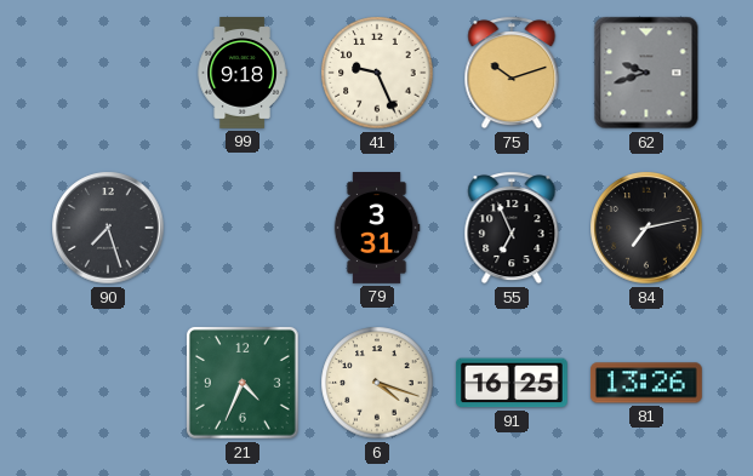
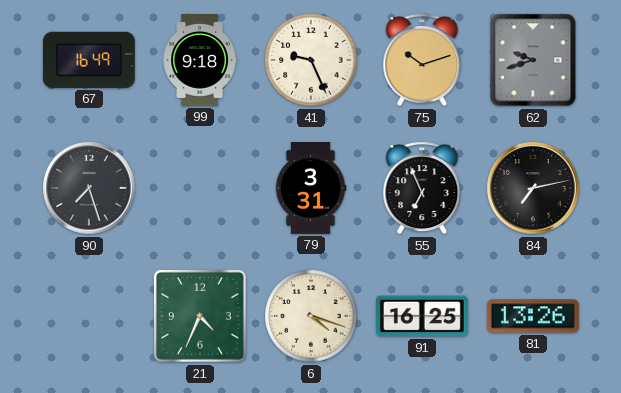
67: none -> 16:49
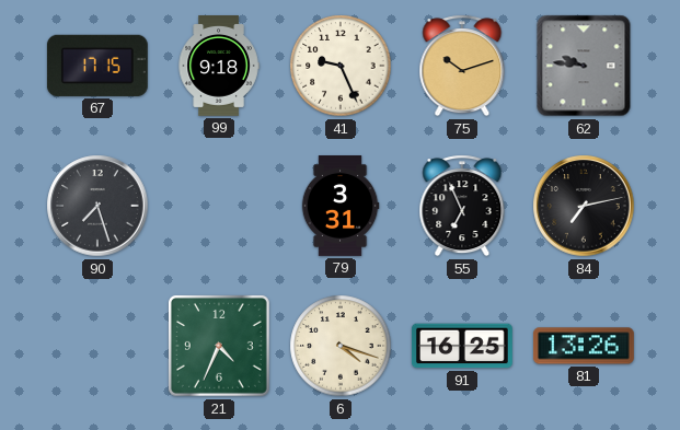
67: 16:49 -> 17:15
62: 9:42 -> 9:46
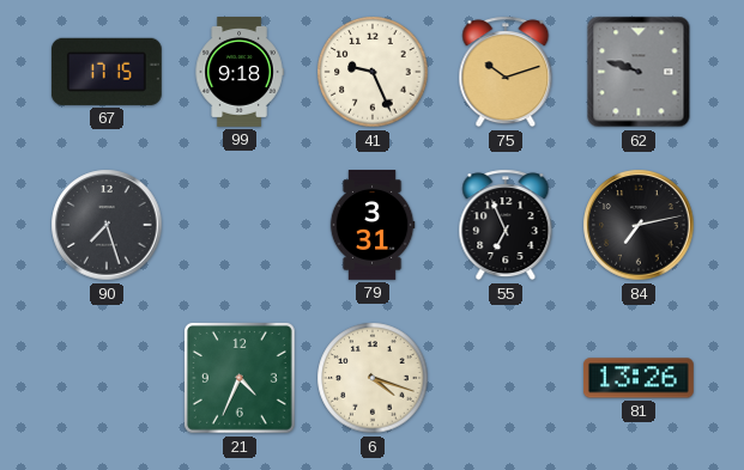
62: 9:46 -> 9:48
91: 16:25 -> none
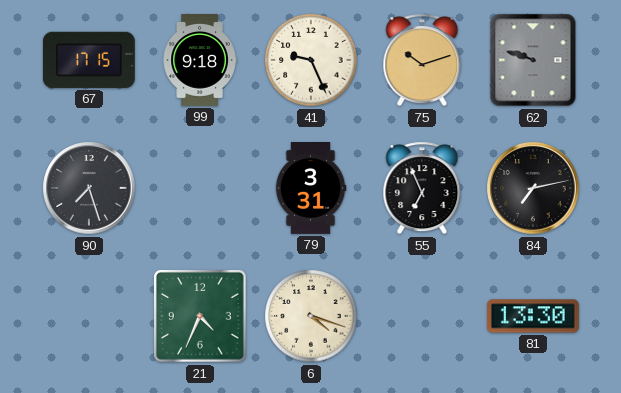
81: 13:26 -> 13:30
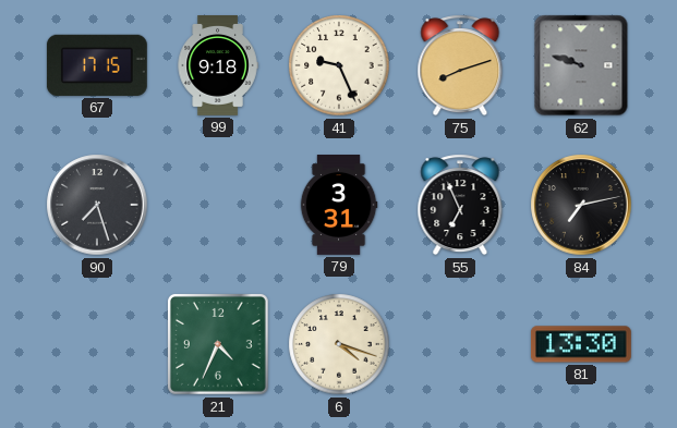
75: 10:12 -> 8:12
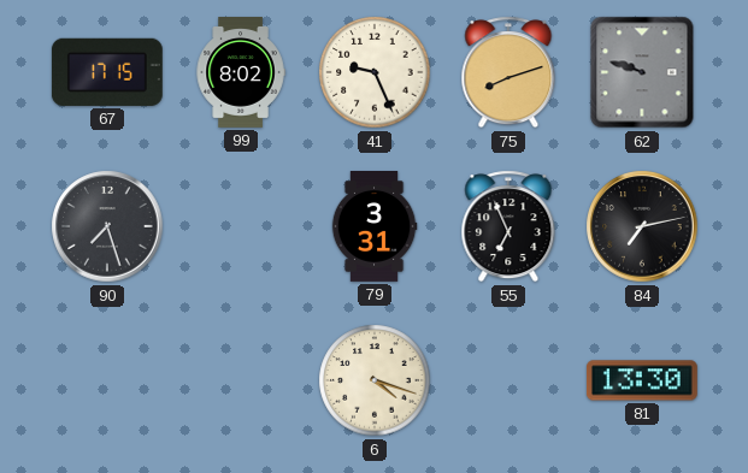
99: 9:18 -> 8:02
21: 4:34 -> none
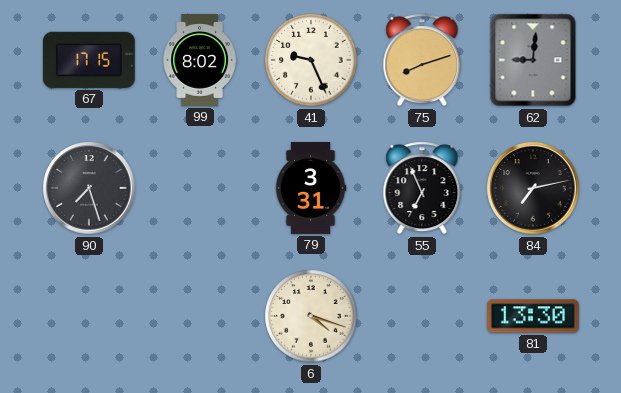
62: 9:48 -> 9:01
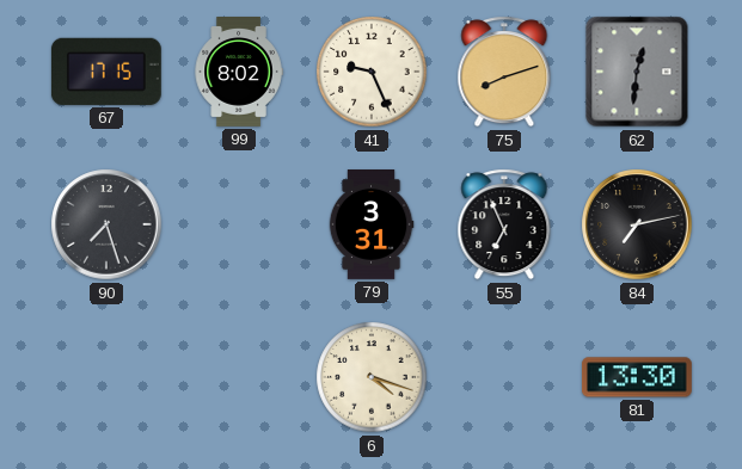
62: 9:01 -> 12:31
